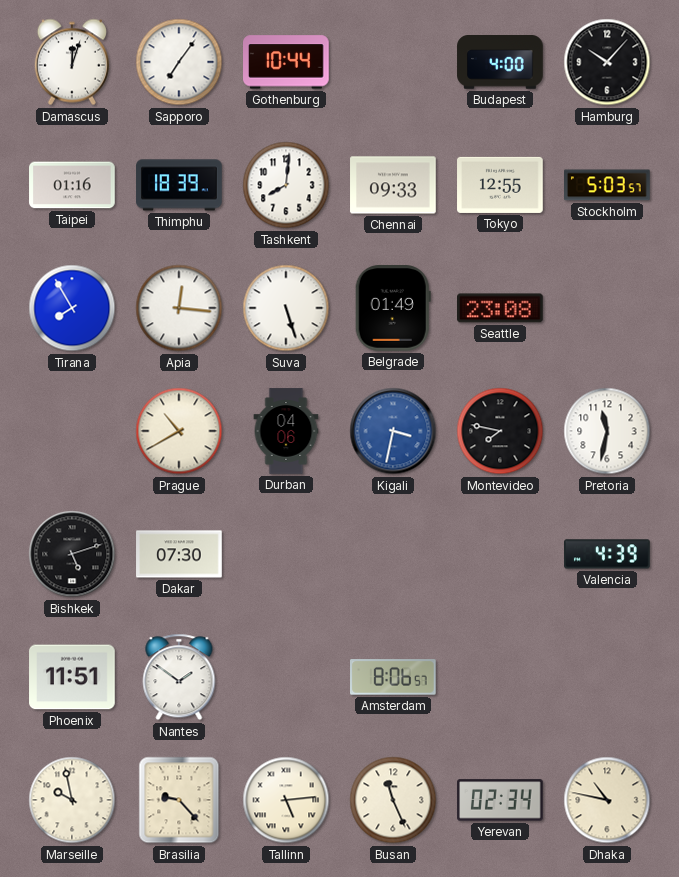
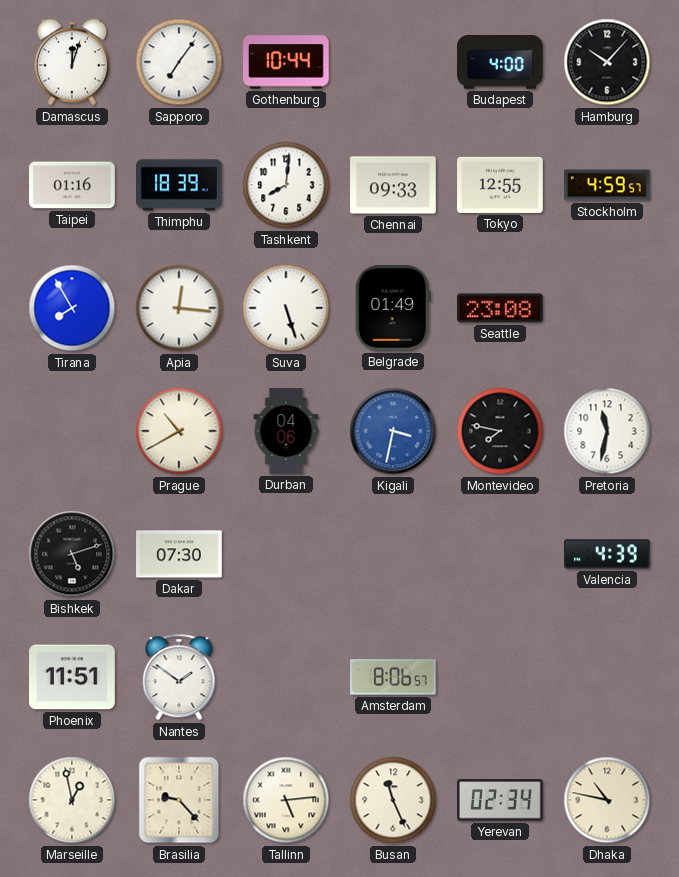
Stockholm: 5:03 -> 4:59
Marseille: 9:58 -> 12:58
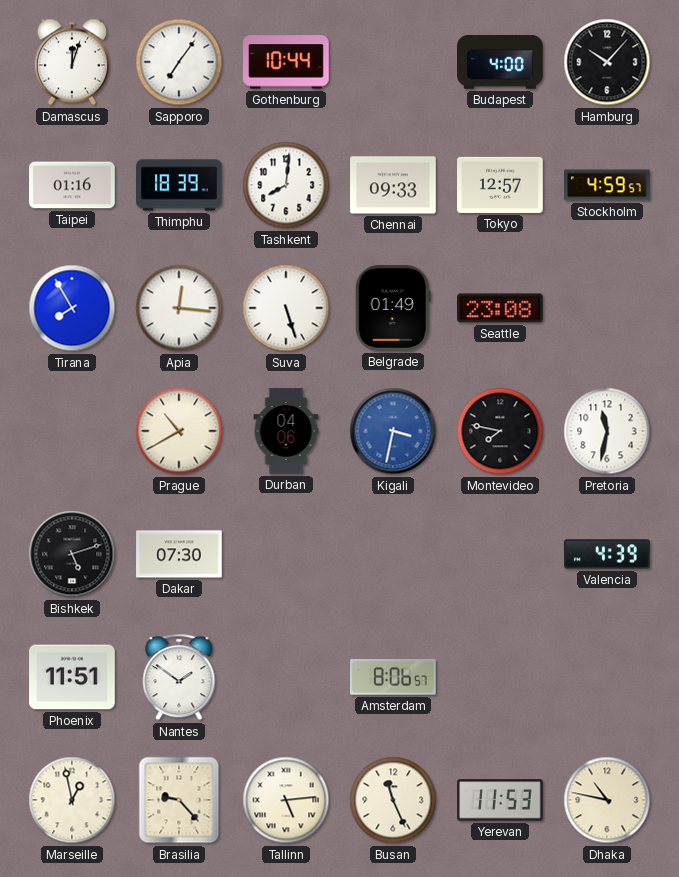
Tokyo: 12:55 -> 12:57
Yerevan: 02:34 -> 11:53
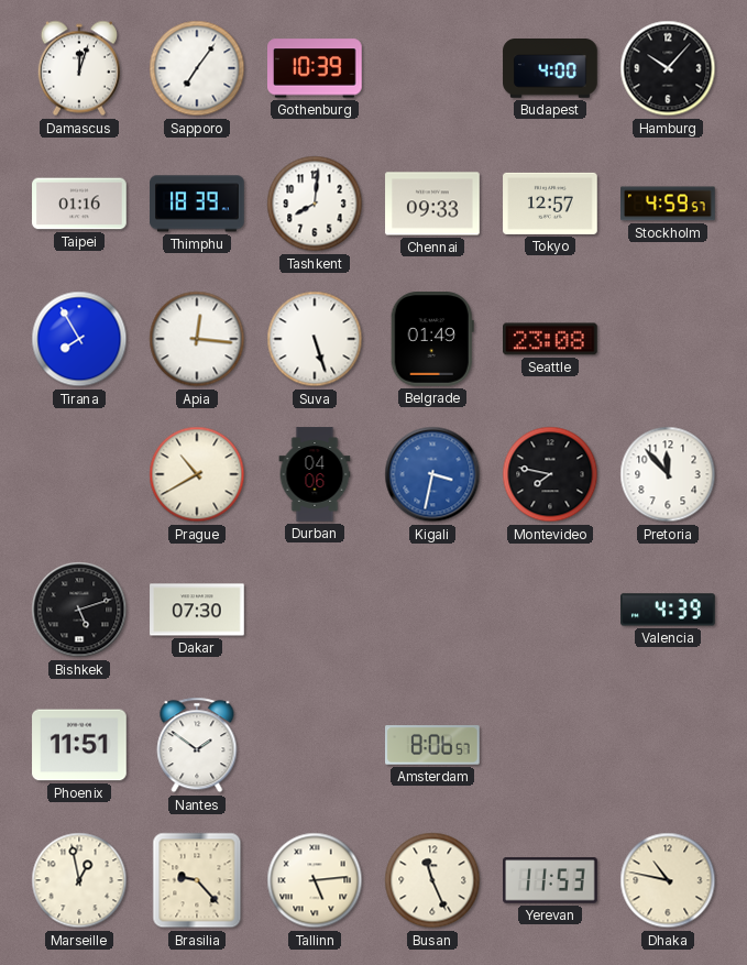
Gothenburg: 10:44 -> 10:39
Pretoria: 11:32 -> 11:53
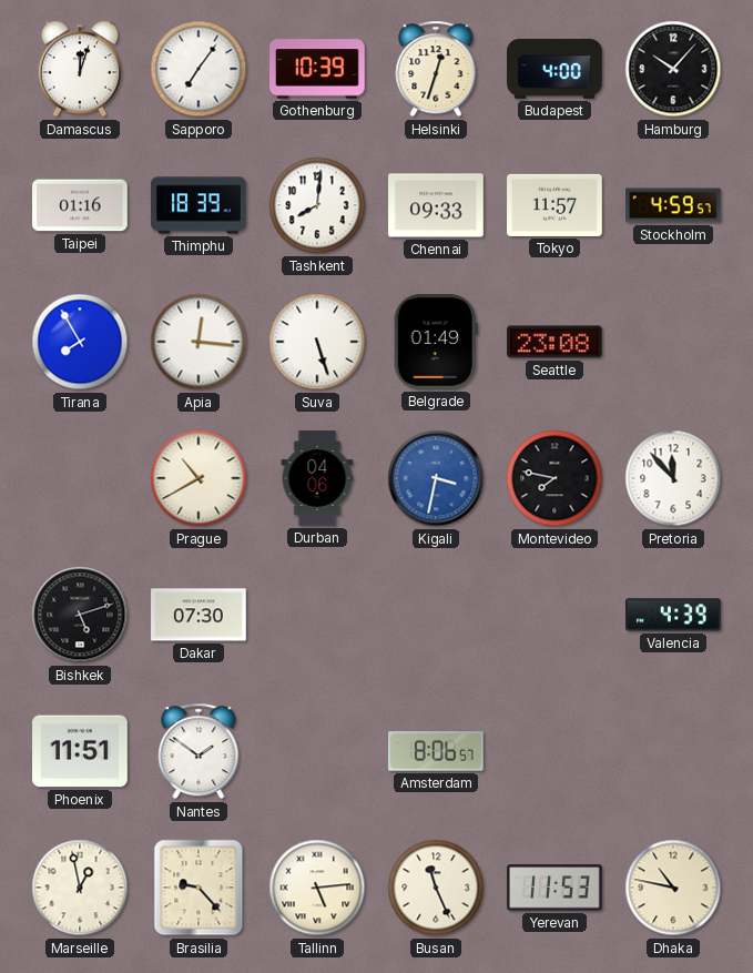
Helsinki: none -> 12:33
Tokyo: 12:57 -> 11:57
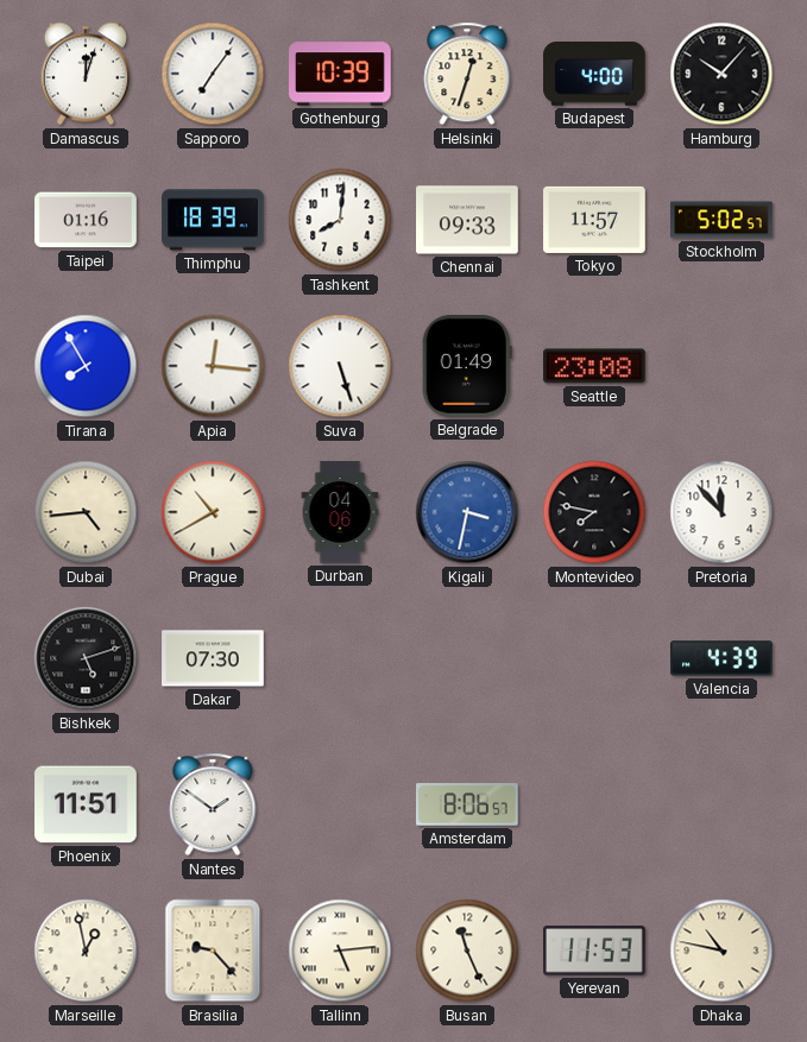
Stockholm: 4:59 -> 5:02
Dubai: none -> 4:44
